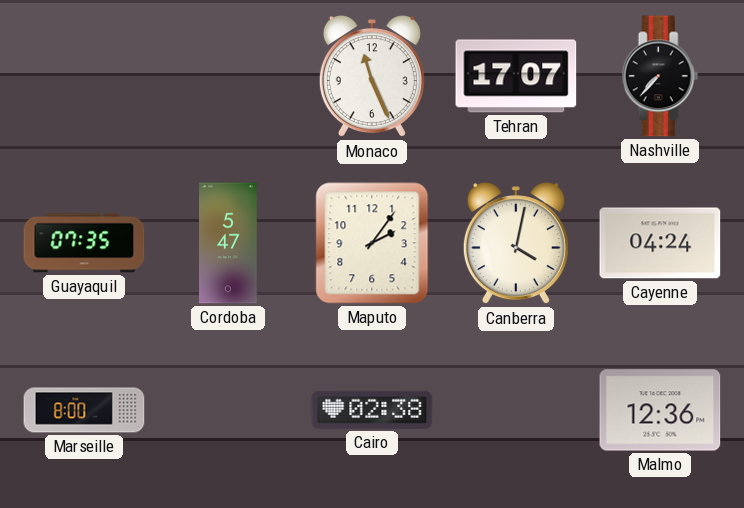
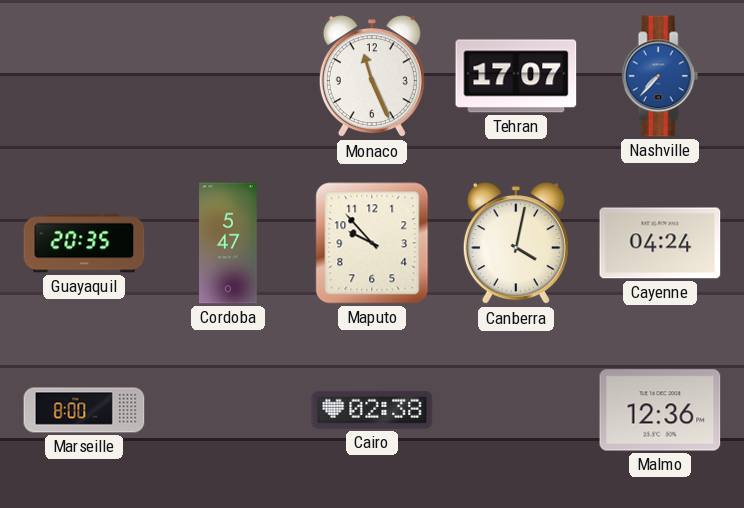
Nashville dial: black -> blue
Guayaquil: 07:35 -> 20:35
Maputo: 2:06 -> 9:53
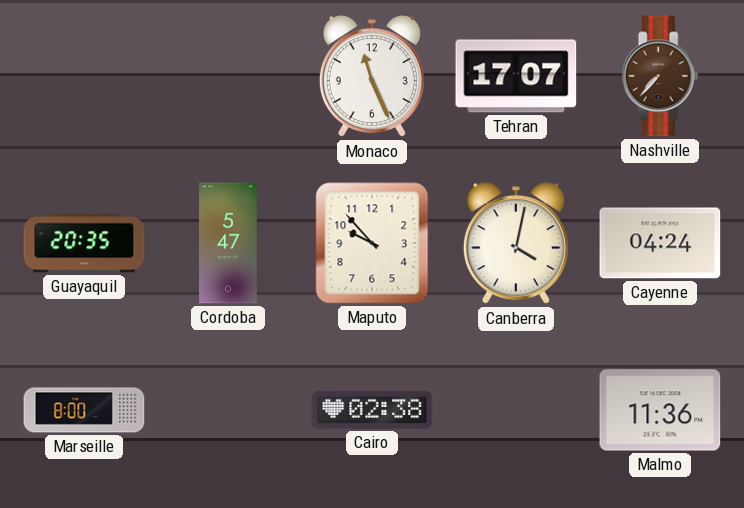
Nashville dial: blue -> brown
Malmo: 12:36 -> 11:36
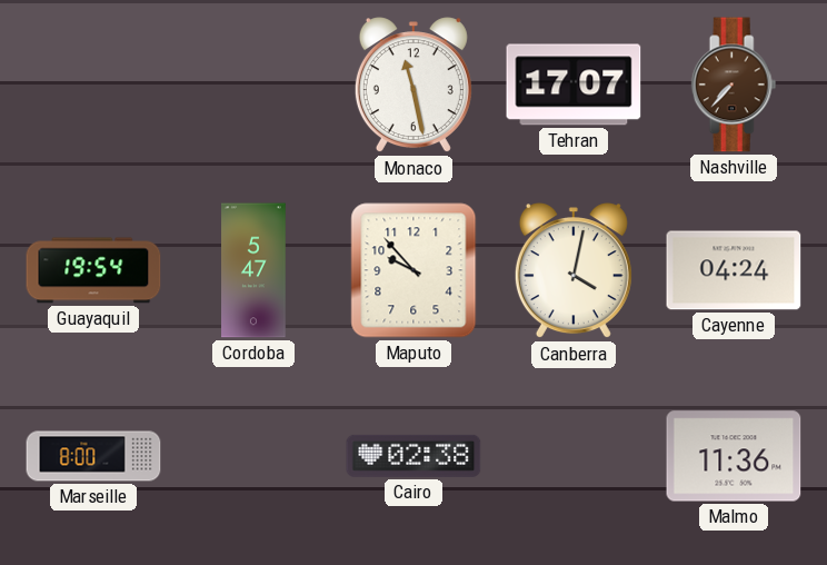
Monaco: 11:26 -> 11:28
Guayaquil: 20:35 -> 19:54
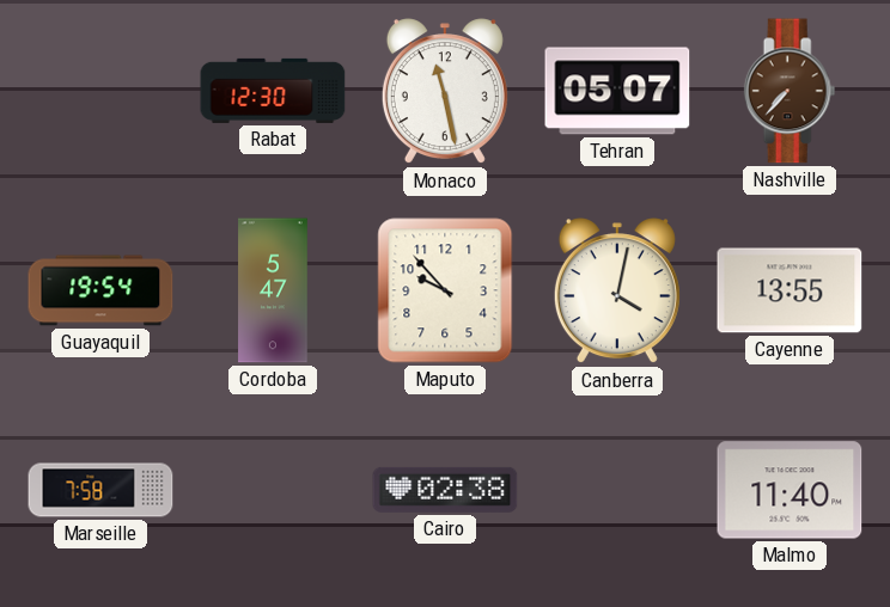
Rabat: none -> 12:30
Tehran: 17:07 -> 05:07
Cayenne: 04:24 -> 13:55
Marseille: 8:00 -> 7:58
Malmo: 11:36 -> 11:40
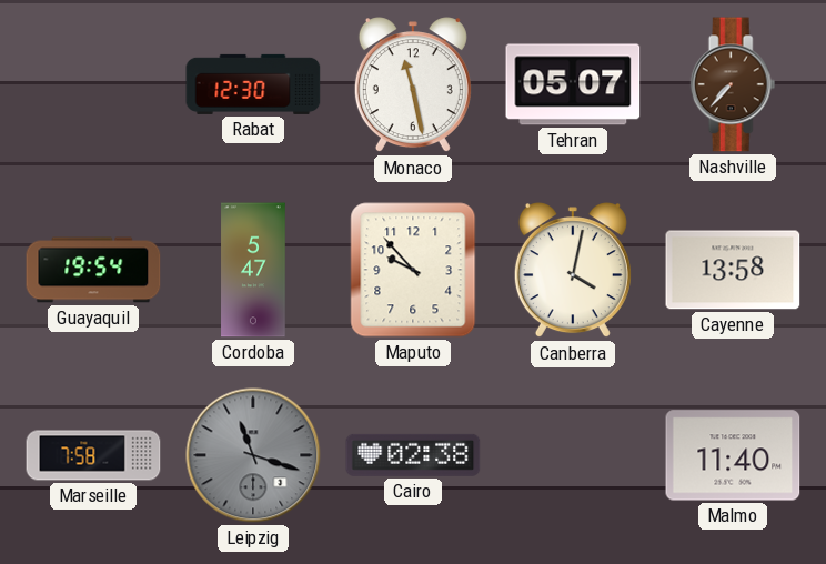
Cayenne: 13:55 -> 13:58
Leipzig: none -> 11:18
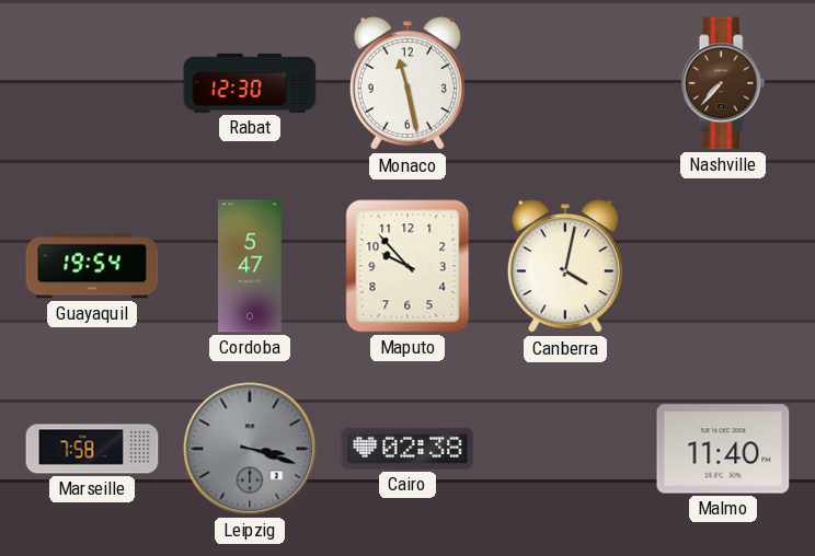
Tehran: 05:07 -> none
Cayenne: 13:58 -> none
Leipzig: 11:18 -> 3:18
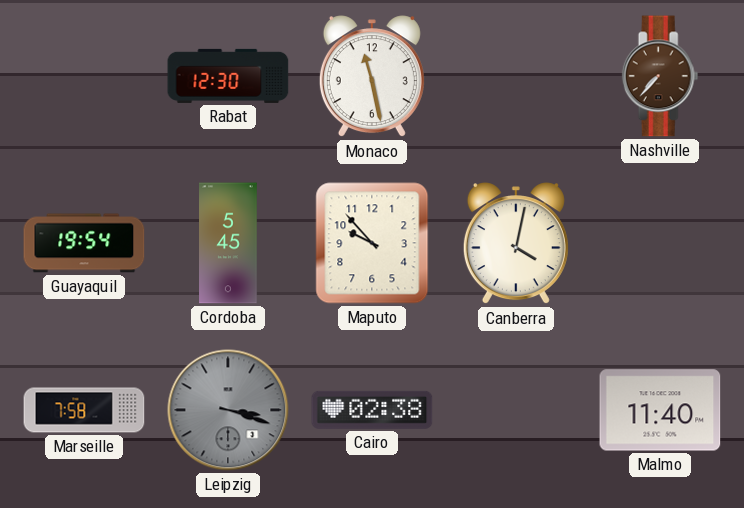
Cordoba: 5:47 -> 5:45
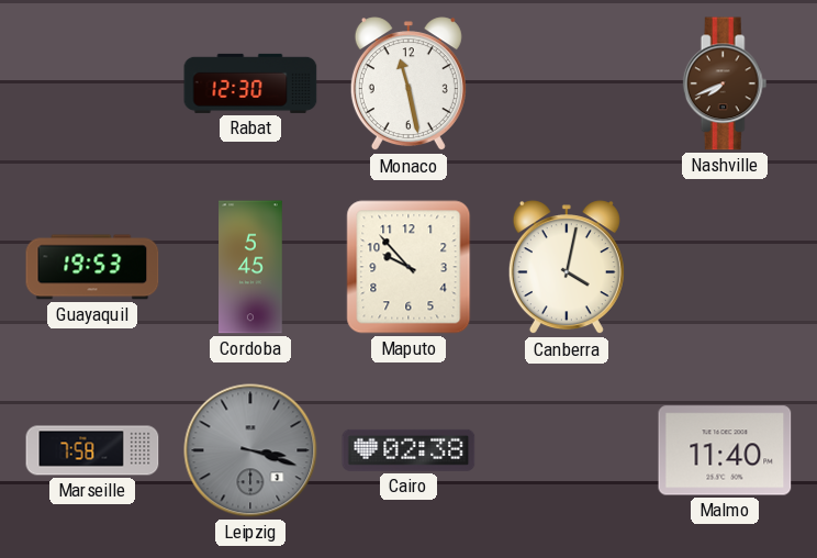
Nashville: 7:37 -> 7:41
Guayaquil: 19:54 -> 19:53
